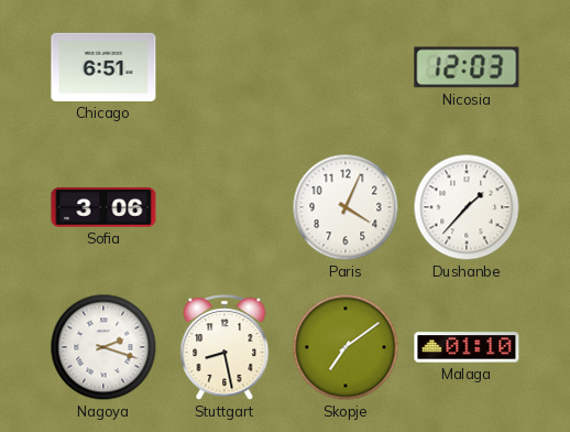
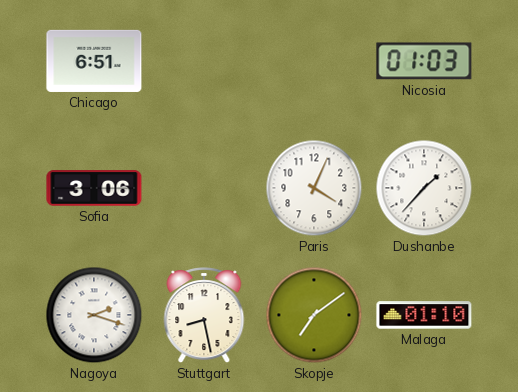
Nicosia: 12:03 -> 01:03
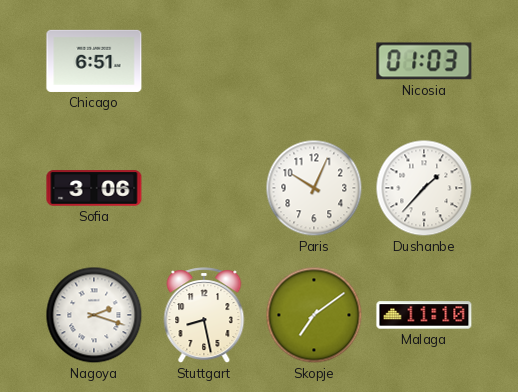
Paris: 4:04 -> 10:04
Malaga: 01:10 -> 11:10
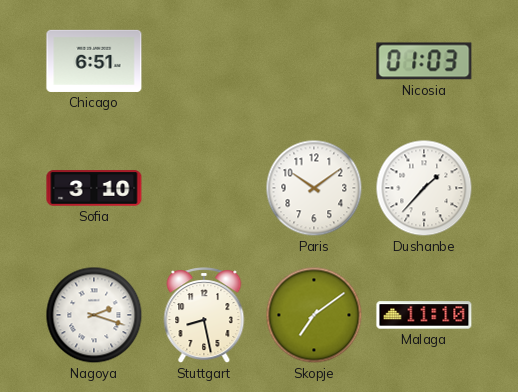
Sofia: 3:06 -> 3:10
Paris: 10:04 -> 10:09
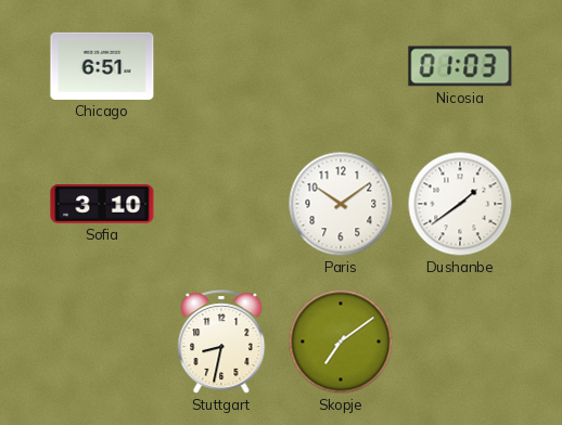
Dushanbe: 1:37 -> 1:39
Nagoya: 2:18 -> none
Stuttgart: 8:28 -> 8:32
Malaga: 11:10 -> none
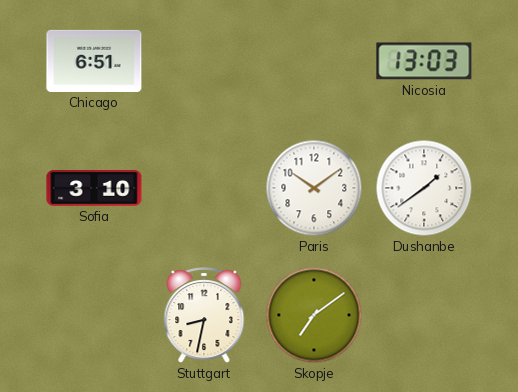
Nicosia: 01:03 -> 13:03
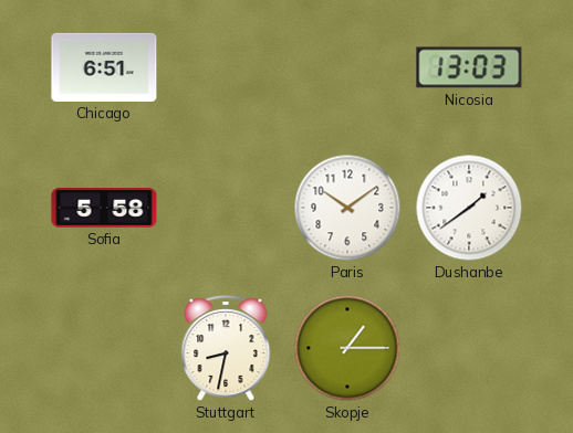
Sofia: 3:10 -> 5:58
Skopje: 7:09 -> 1:15
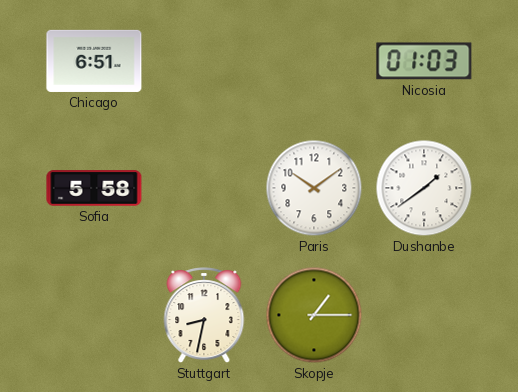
Nicosia: 13:03 -> 01:03
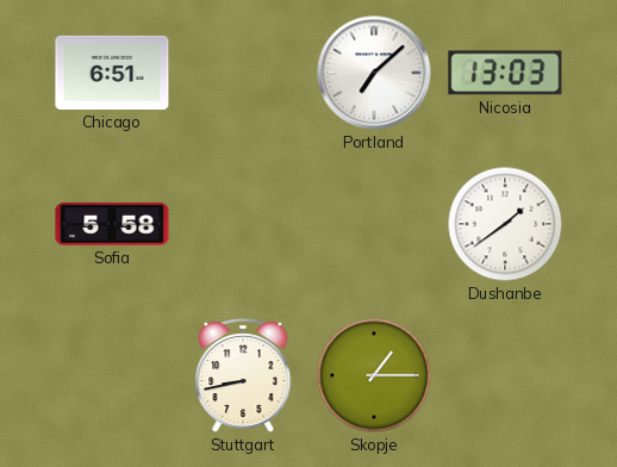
Portland: none -> 7:08
Nicosia: 01:03 -> 13:03
Paris: 10:09 -> none
Stuttgart: 8:32 -> 8:43
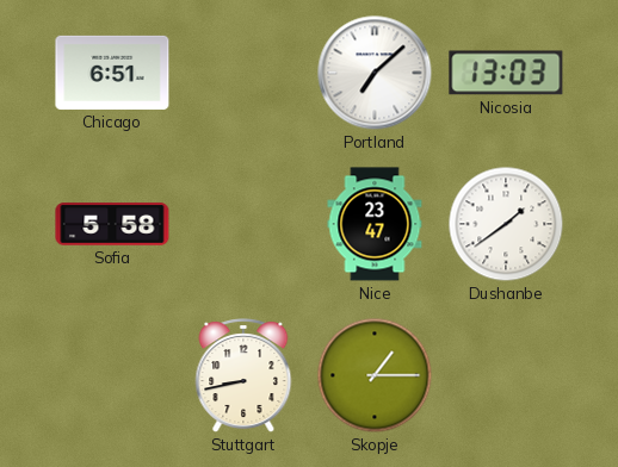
Nice: none -> 23:47
